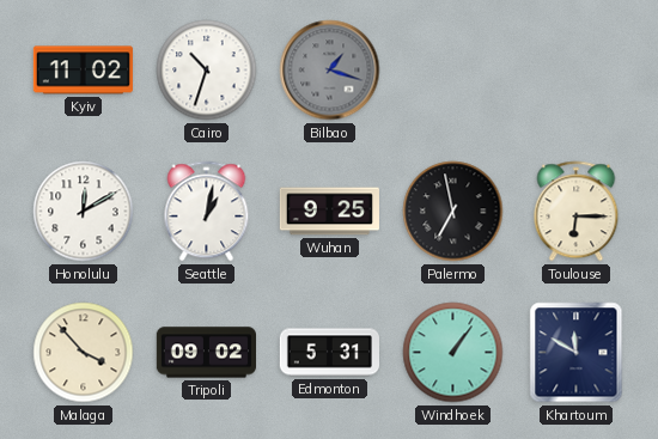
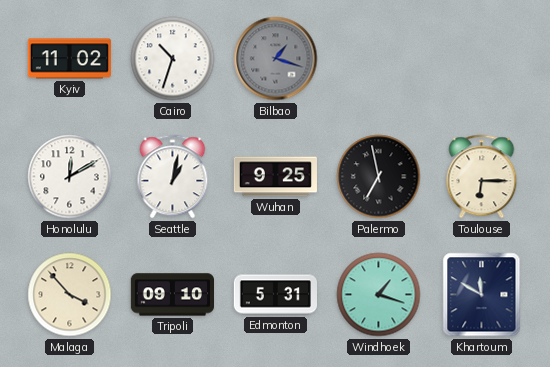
Tripoli: 09:02 -> 09:10
Windhoek: 1:06 -> 1:18
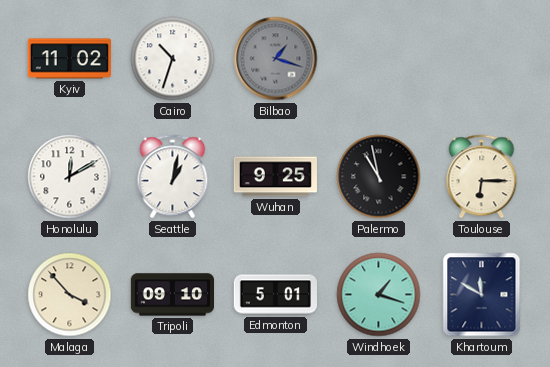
Palermo: 6:58 -> 10:58
Edmonton: 5:31 -> 5:01
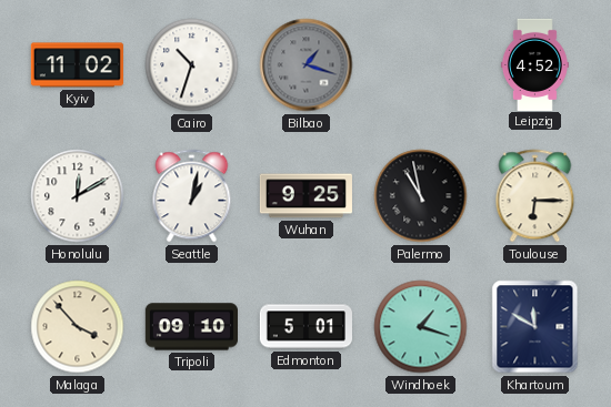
Leipzig: none -> 4:52
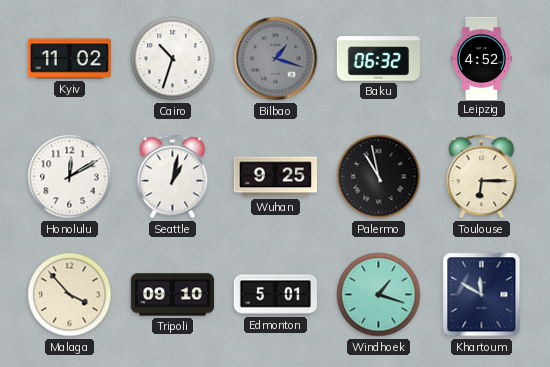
Baku: none -> 06:32
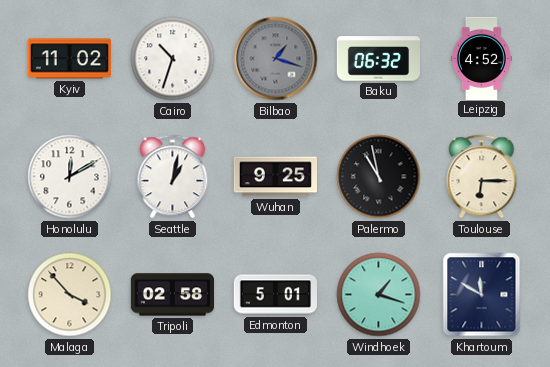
Tripoli: 09:10 -> 02:58
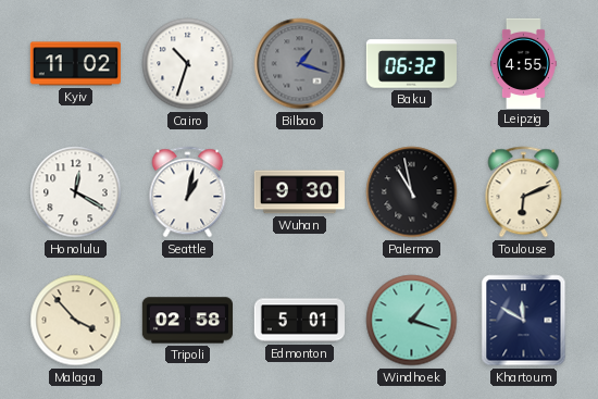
Leipzig: 4:52 -> 4:55
Honolulu: 12:10 -> 12:20
Wuhan: 9:25 -> 9:30
Toulouse: 6:15 -> 6:11
